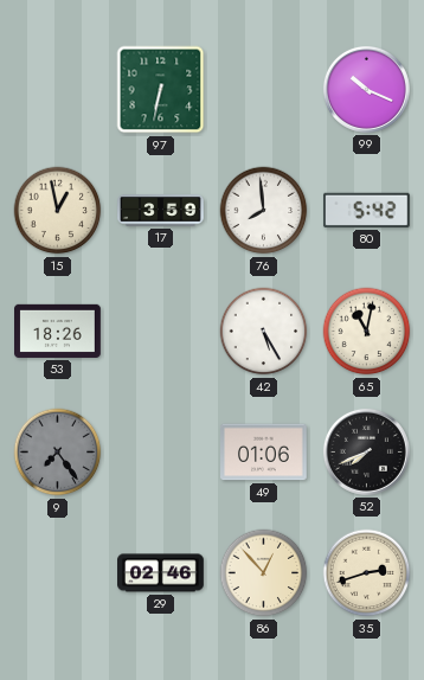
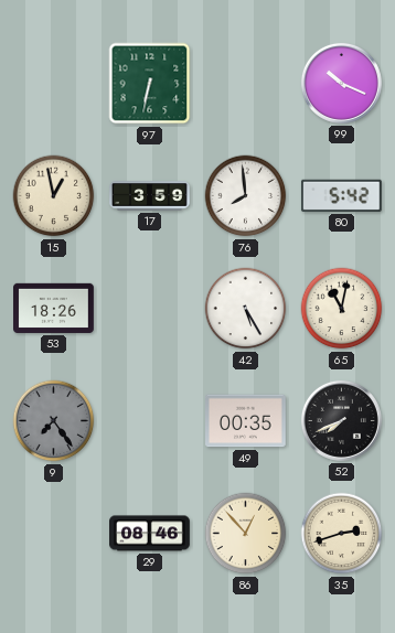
49: 01:06 -> 00:35
29: 02:46 -> 08:46
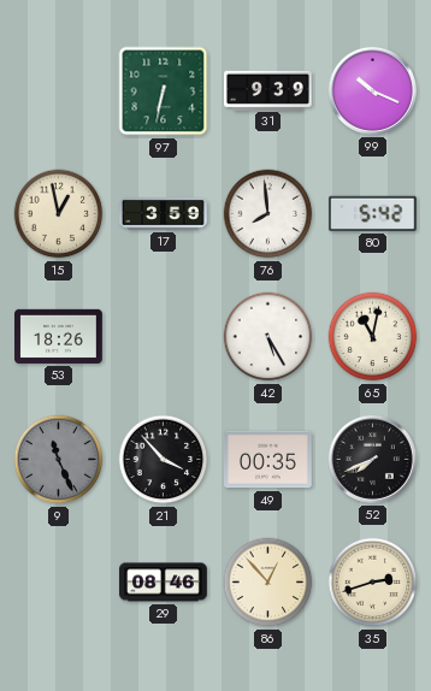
31: none -> 9:39
9: 7:24 -> 11:26
21: none -> 3:53
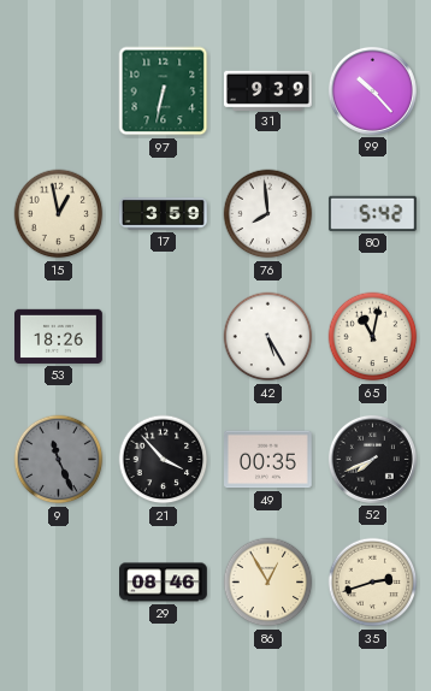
99: 10:19 -> 10:23
86: 12:53 -> 12:55
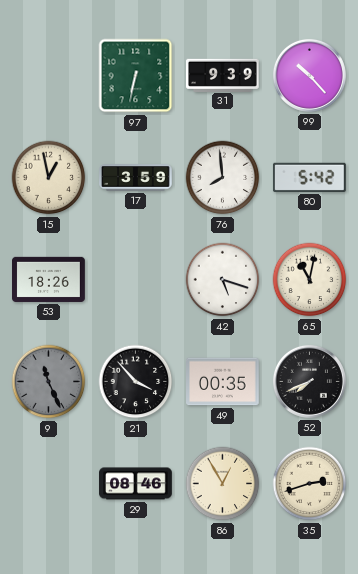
42: 5:25 -> 5:18
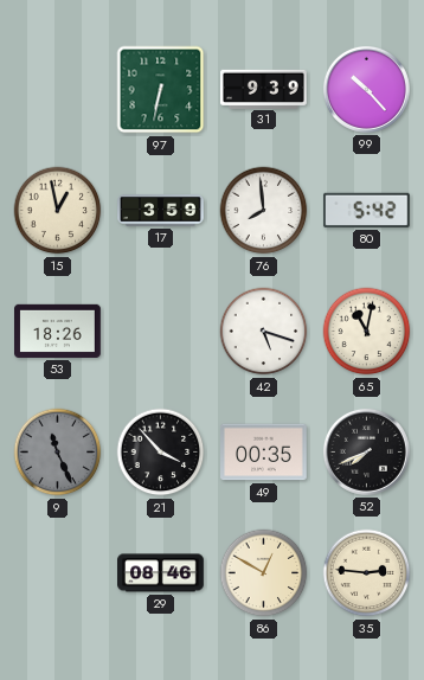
86: 12:55 -> 12:50
35: 2:42 -> 2:46
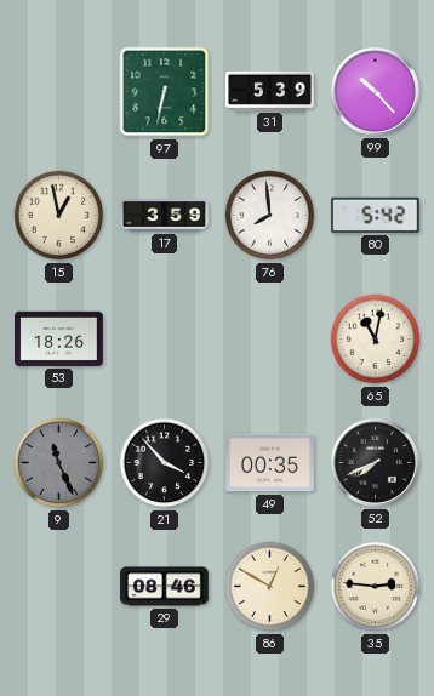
31: 9:39 -> 5:39
42: 5:18 -> none
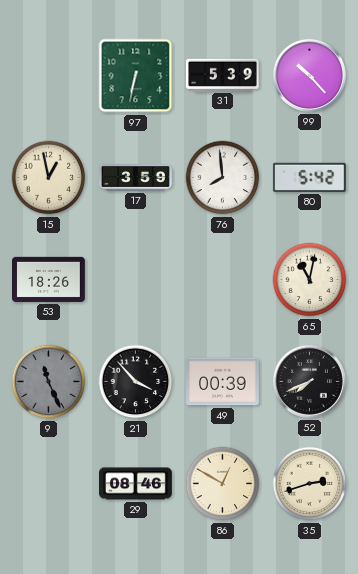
49: 00:35 -> 00:39
35: 2:46 -> 2:42
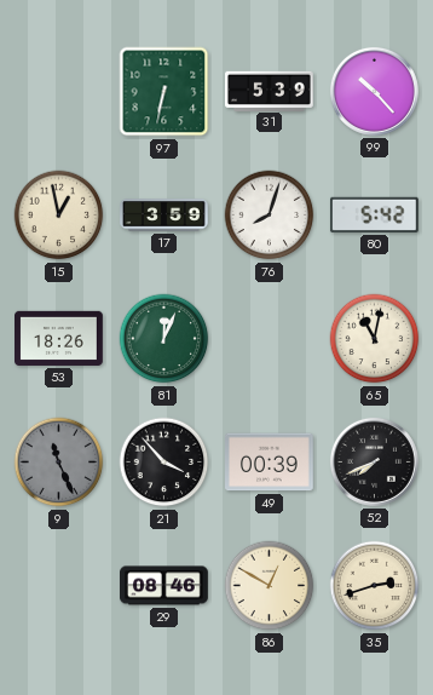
76: 7:59 -> 8:03
81: none -> 12:04
